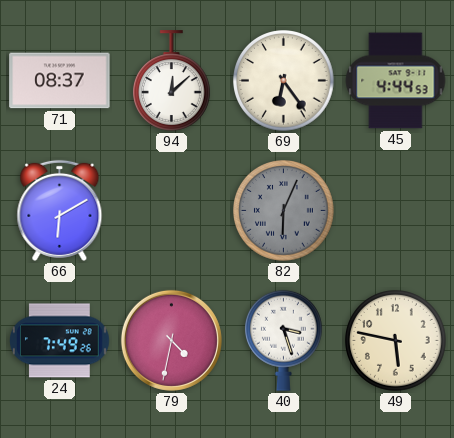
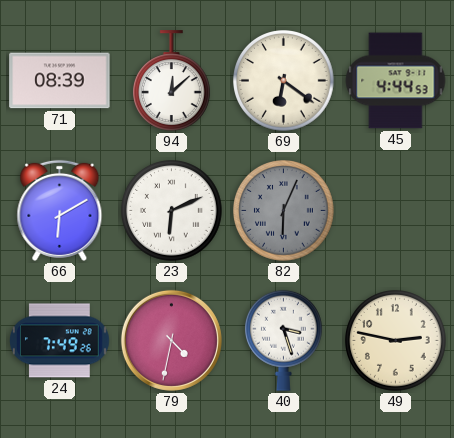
71: 08:37 -> 08:39
69: 6:24 -> 6:21
23: none -> 6:11
49: 5:47 -> 2:47
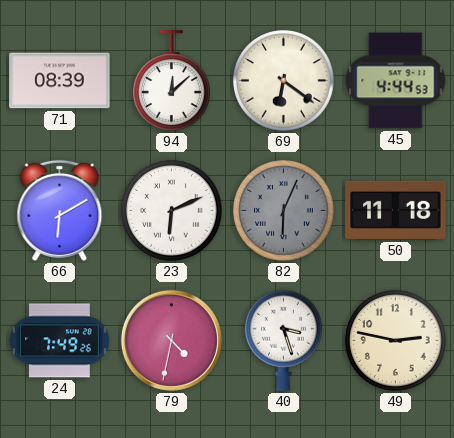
50: none -> 11:18
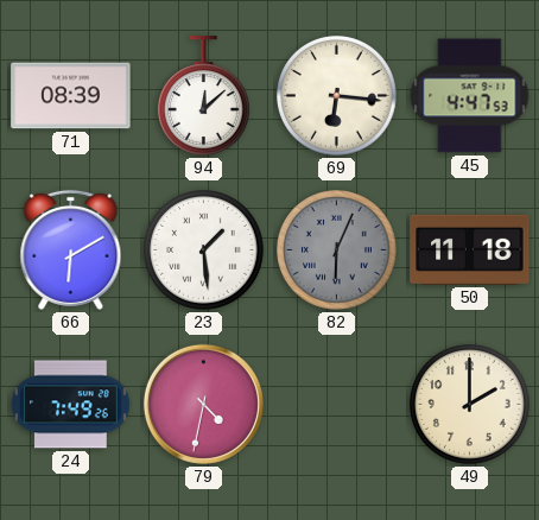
69: 6:21 -> 6:16
45: 4:44 -> 4:47
23: 6:11 -> 1:29
40: 3:27 -> none
49: 2:47 -> 2:00
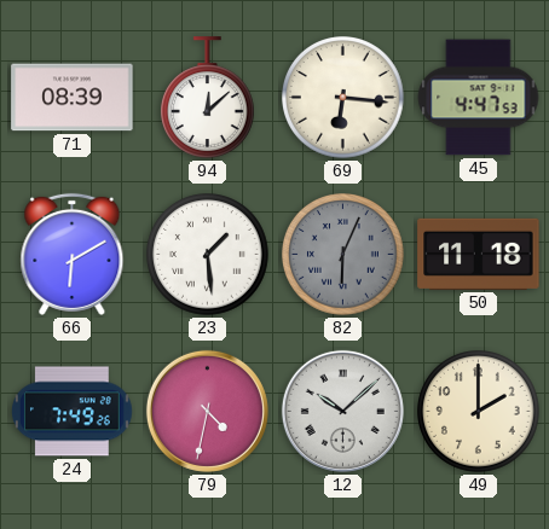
12: none -> 10:08
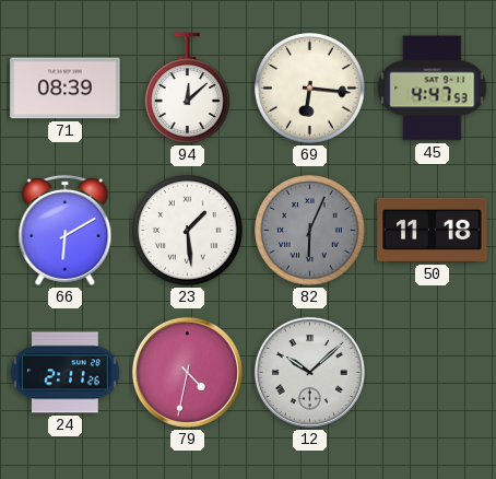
24: 7:49 -> 2:11
49: 2:00 -> none
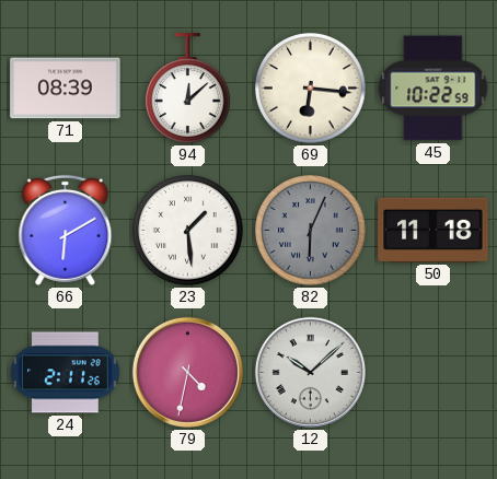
45: 4:47 -> 10:22
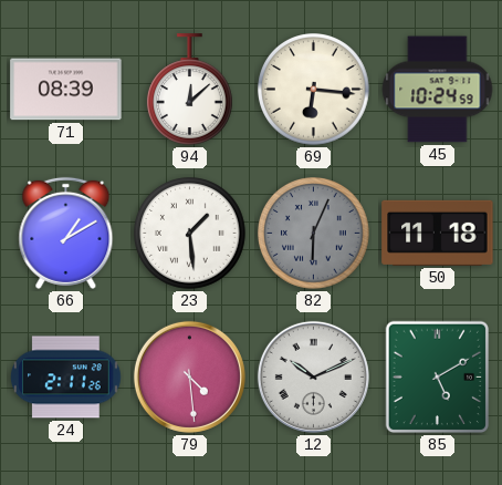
45: 10:22 -> 10:24
66: 6:10 -> 1:10
79: 4:32 -> 4:29
12: 10:08 -> 10:11
85: none -> 5:10
